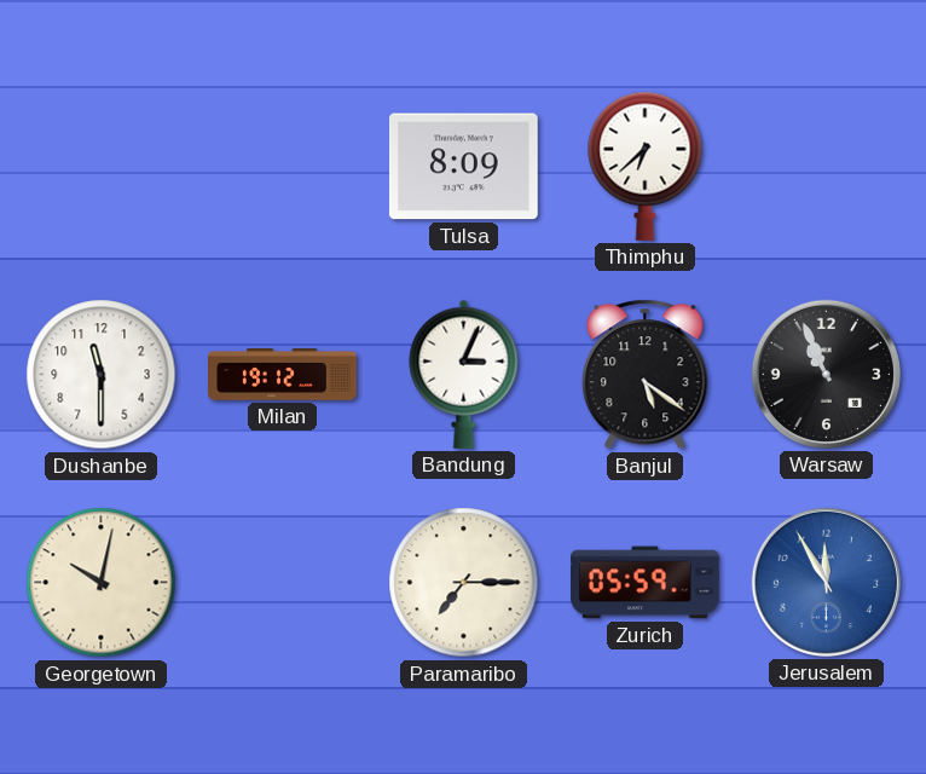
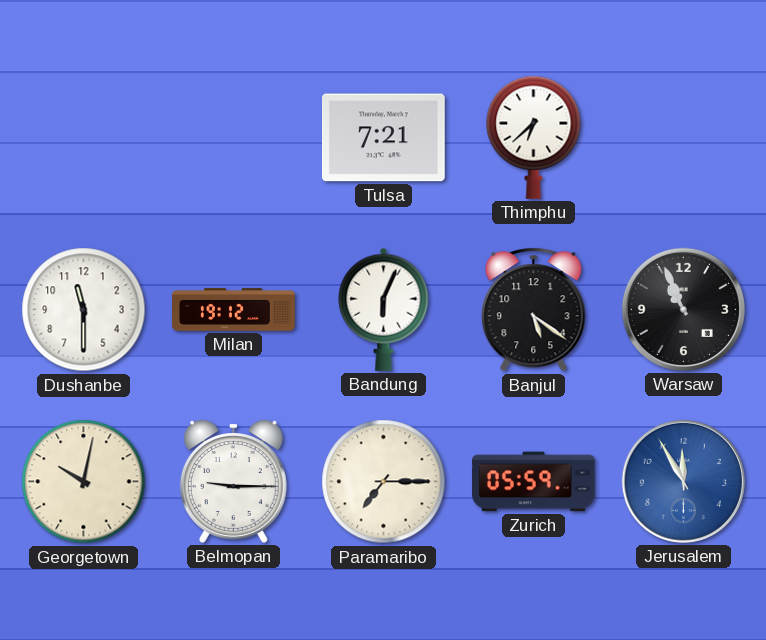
Tulsa: 8:09 -> 7:21
Bandung: 3:04 -> 6:04
Belmopan: none -> 9:15
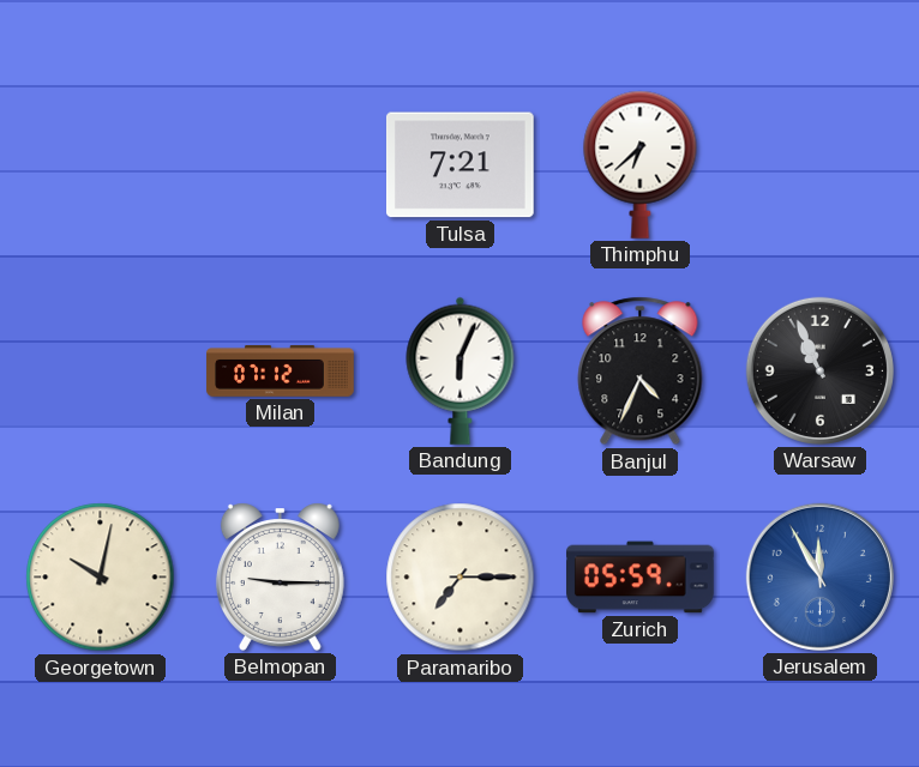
Dushanbe: 11:30 -> none
Milan: 19:12 -> 07:12
Banjul: 5:21 -> 4:34
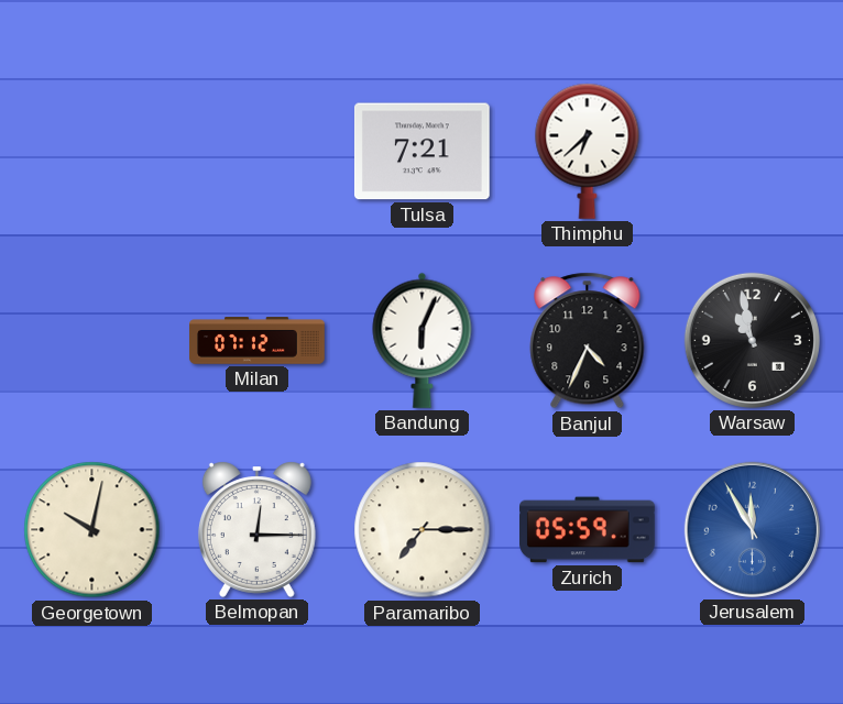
Warsaw: 10:56 -> 10:58
Belmopan: 9:15 -> 12:15
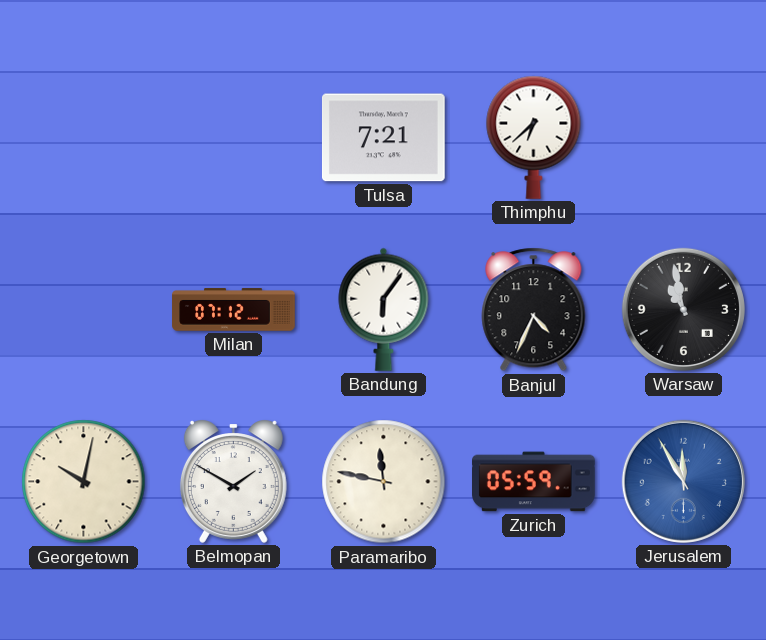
Bandung: 6:04 -> 6:06
Belmopan: 12:15 -> 1:50
Paramaribo: 7:15 -> 11:47
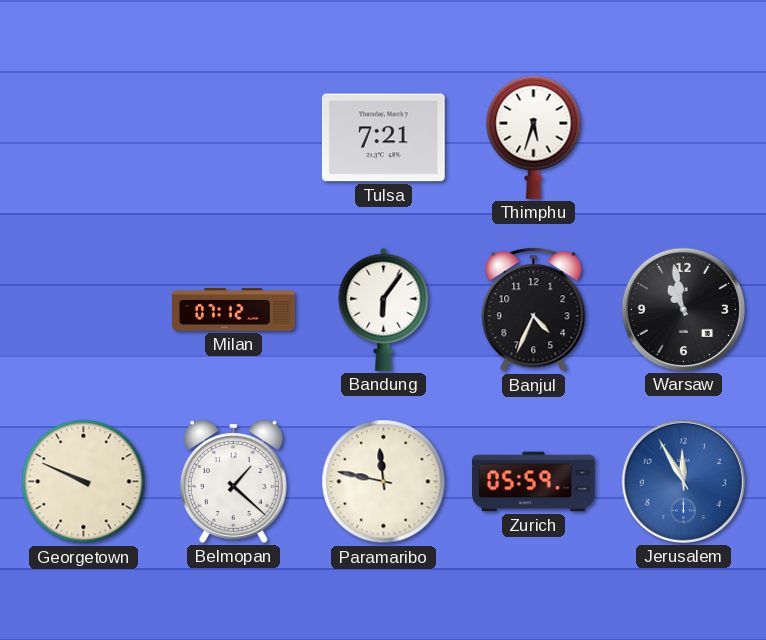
Thimphu: 6:38 -> 5:33
Georgetown: 10:02 -> 9:49
Belmopan: 1:50 -> 1:22
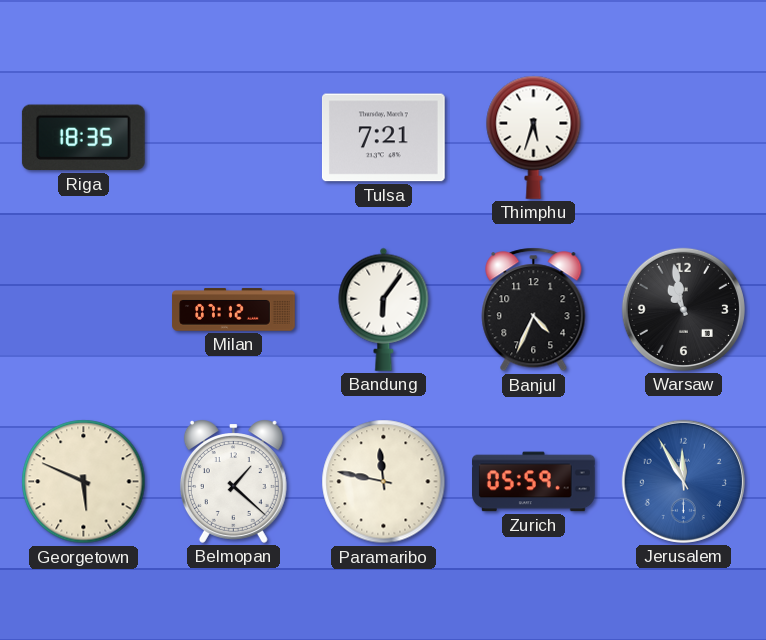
Riga: none -> 18:35
Georgetown: 9:49 -> 5:49
